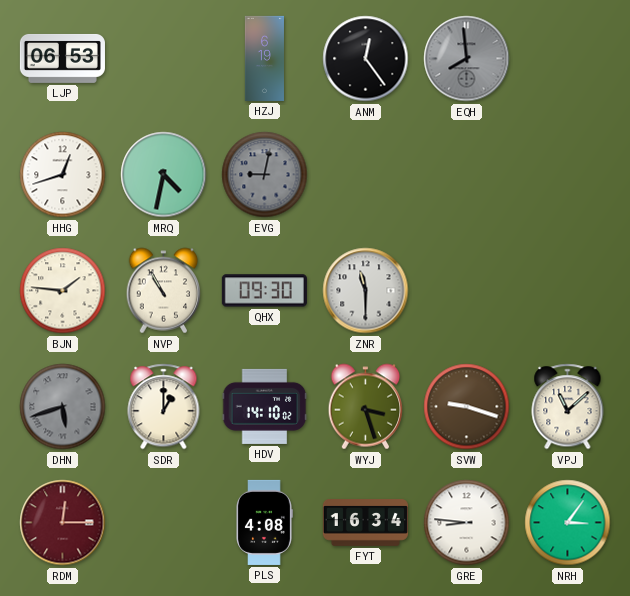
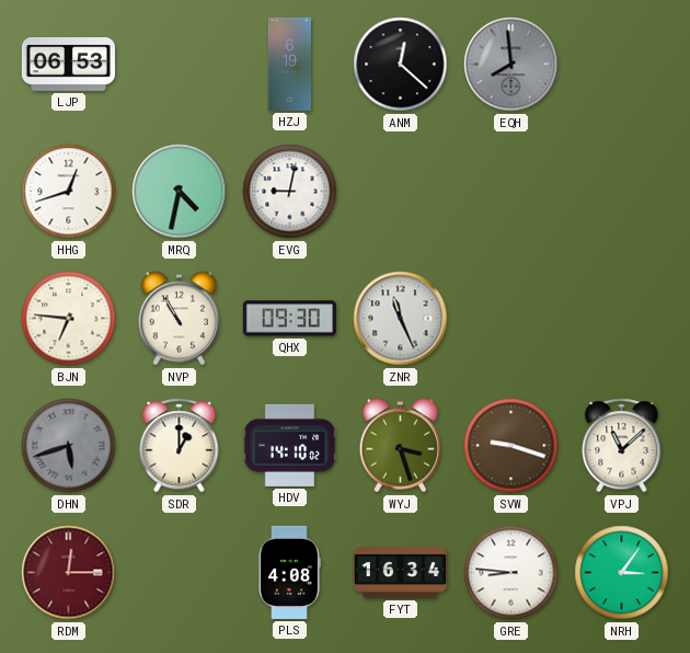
ANM: 12:24 -> 12:22
EVG dial: grey -> white
BJN: 1:46 -> 6:46
ZNR: 11:30 -> 11:26
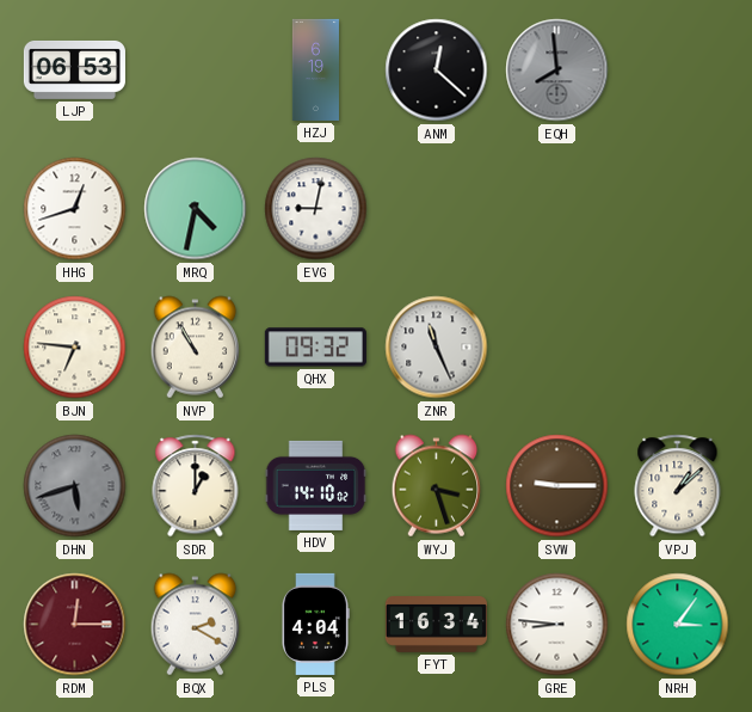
QHX: 09:30 -> 09:32
SVW: 9:18 -> 9:15
VPJ: 11:08 -> 1:08
BQX: none -> 2:20
PLS: 4:08 -> 4:04
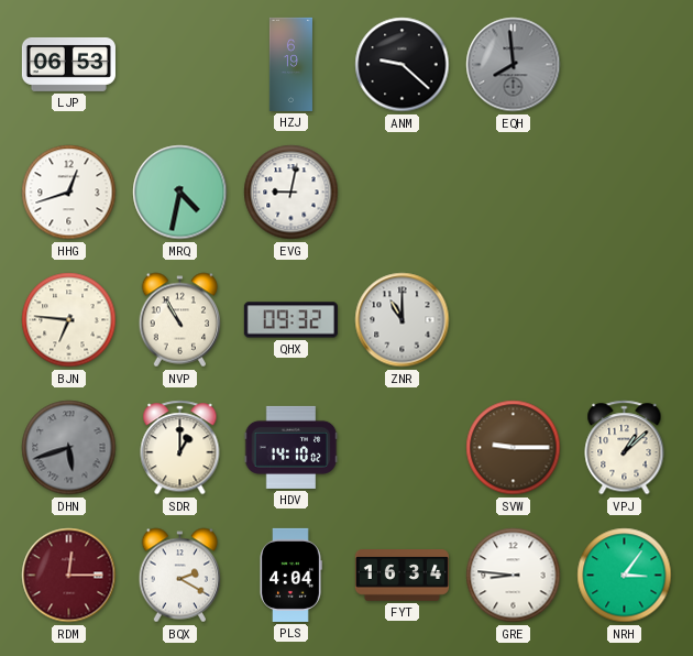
ANM: 12:22 -> 9:22
ZNR: 11:26 -> 11:00
WYJ: 3:27 -> none
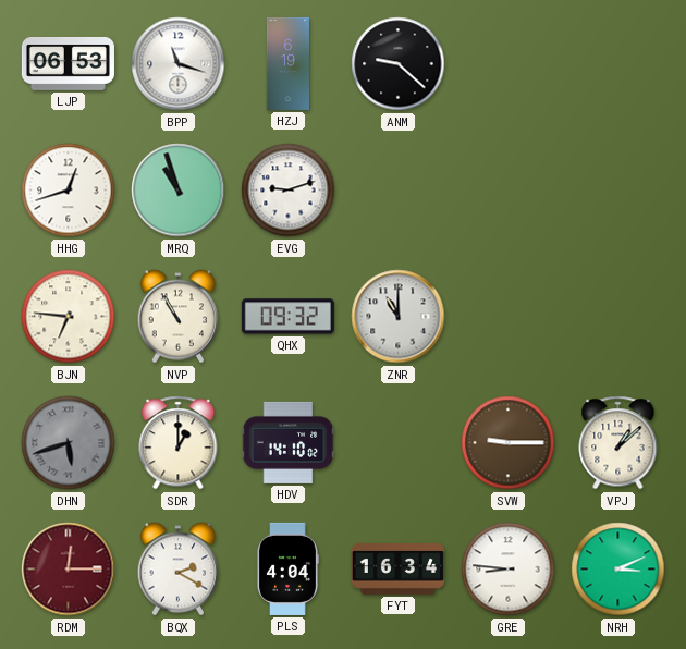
BPP: none -> 11:18
EQH: 7:59 -> none
MRQ: 4:32 -> 10:57
EVG: 9:02 -> 9:12
NRH: 3:06 -> 3:11
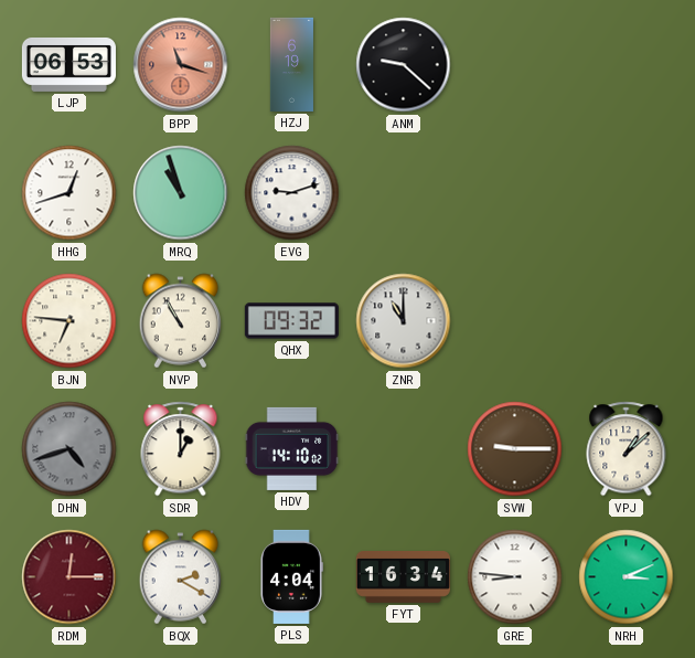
BPP dial: white -> salmon
DHN: 5:42 -> 4:42
